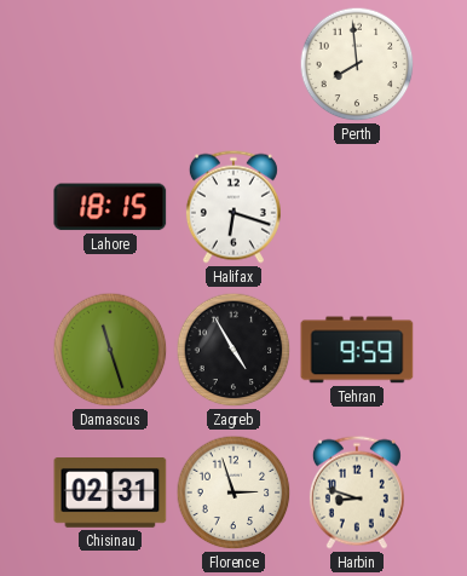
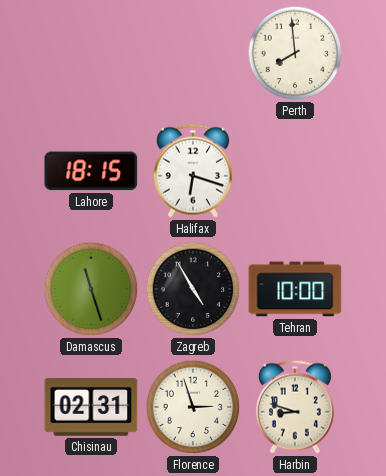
Tehran: 9:59 -> 10:00
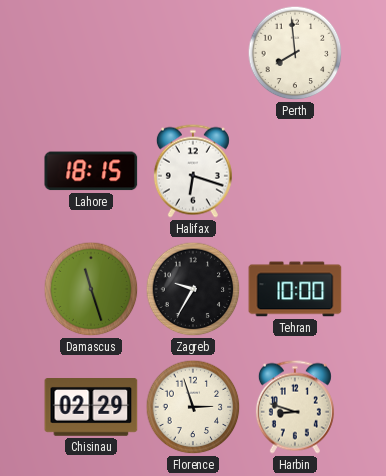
Zagreb: 4:55 -> 9:35
Chisinau: 02:31 -> 02:29
